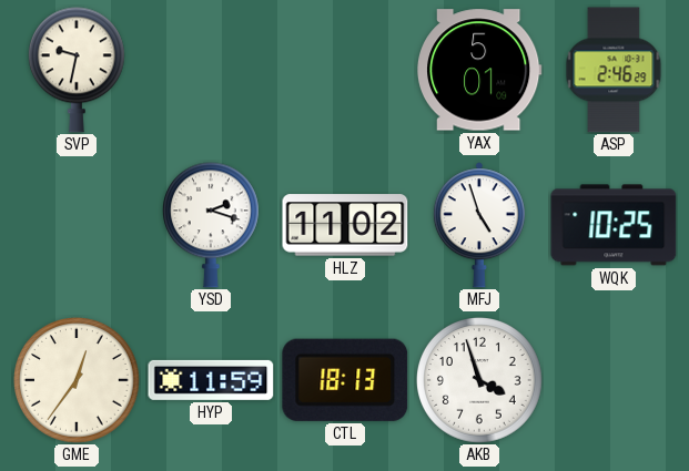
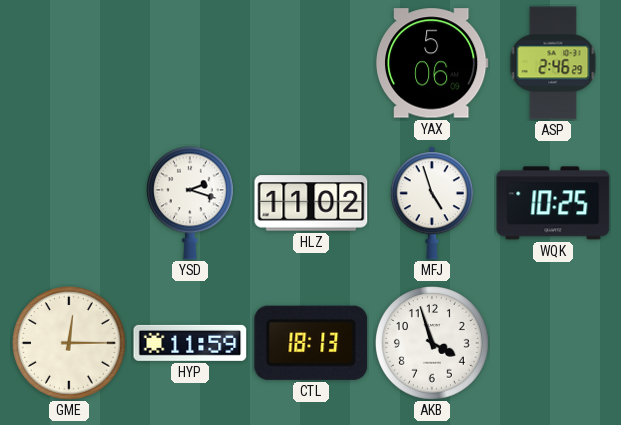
SVP: 9:32 -> none
YAX: 5:01 -> 5:06
GME: 12:36 -> 12:15
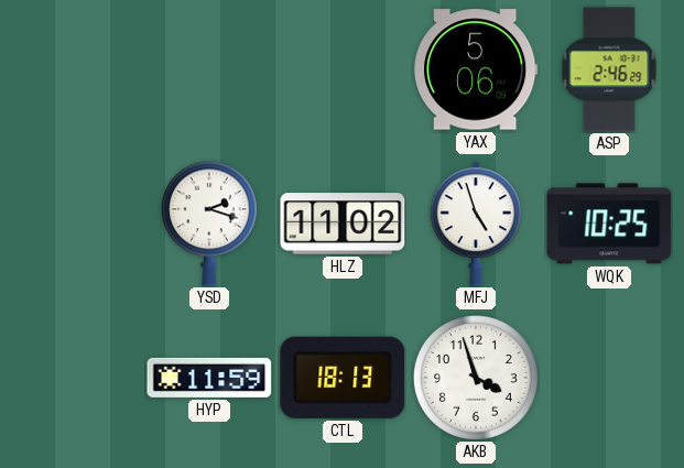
GME: 12:15 -> none
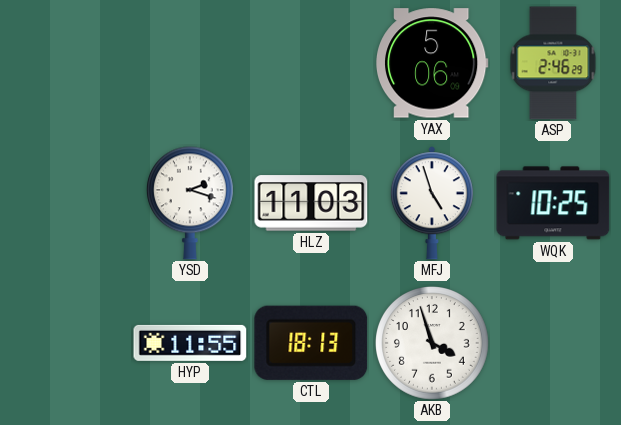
HLZ: 11:02 -> 11:03
HYP: 11:59 -> 11:55
